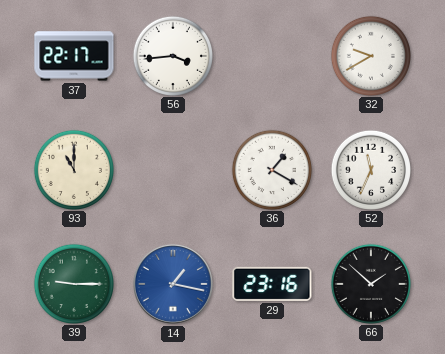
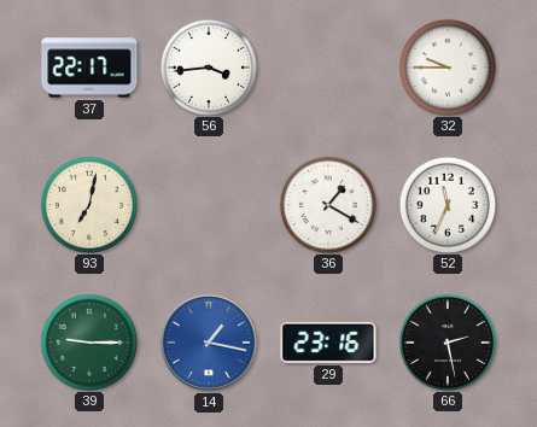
32: 9:40 -> 9:45
93: 11:00 -> 7:02
66: 1:52 -> 2:28
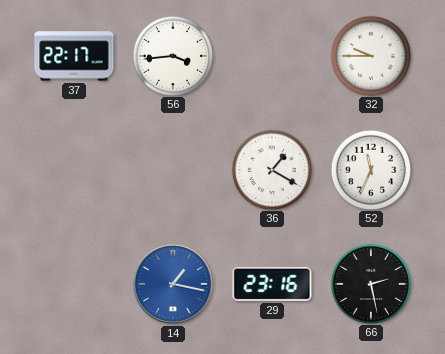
93: 7:02 -> none
39: 9:15 -> none
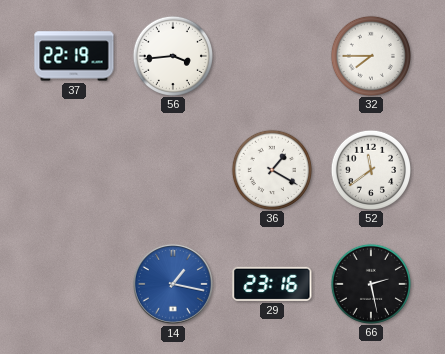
37: 22:17 -> 22:19
32: 9:45 -> 7:45
52: 11:34 -> 11:39
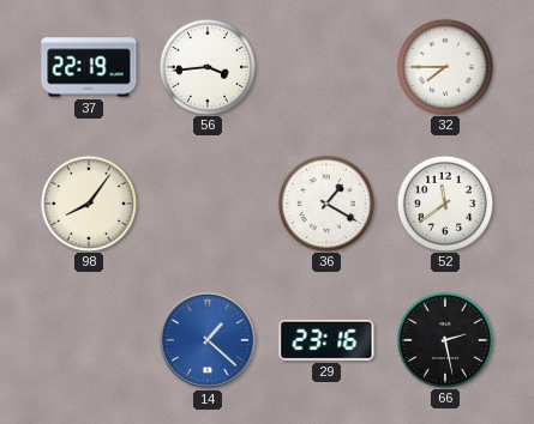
98: none -> 8:06
14: 1:17 -> 1:22
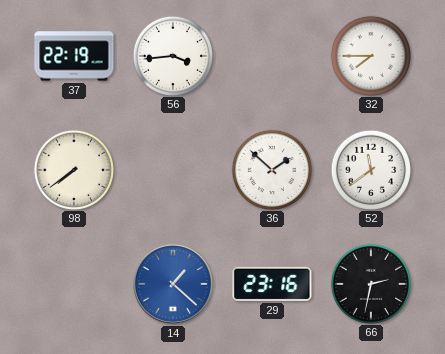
98: 8:06 -> 7:39
36: 1:20 -> 1:52
66: 2:28 -> 2:32
